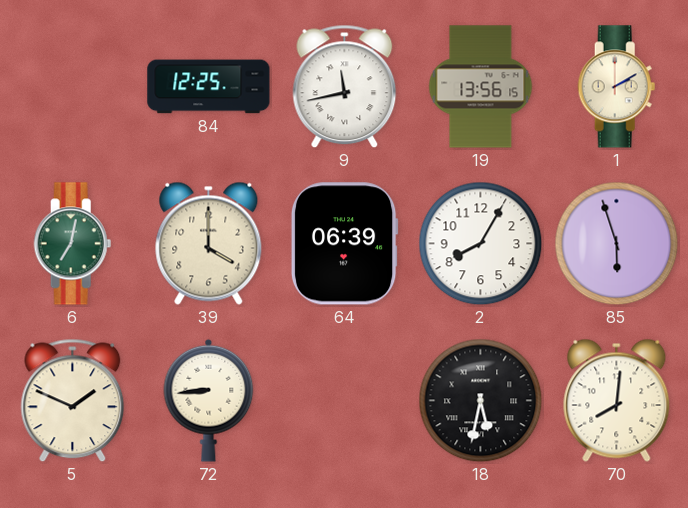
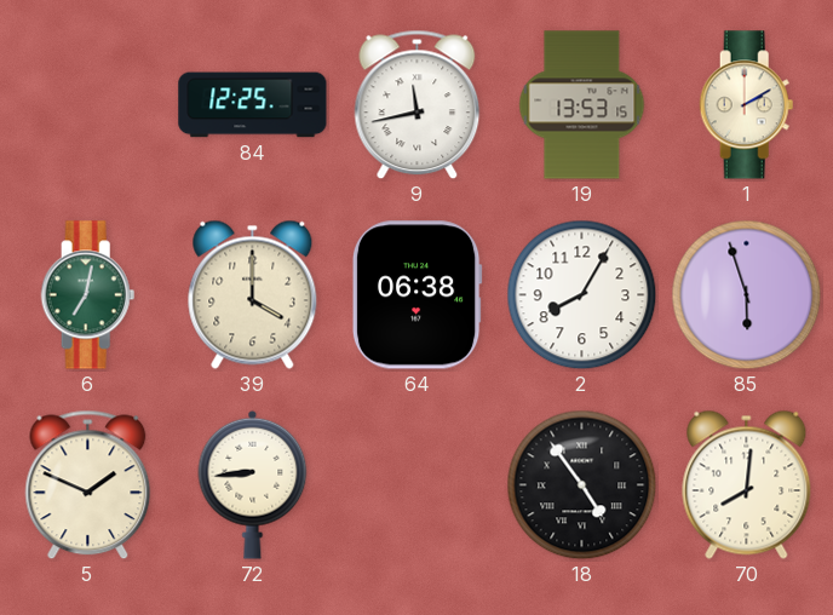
19: 13:56 -> 13:53
64: 06:39 -> 06:38
18: 5:32 -> 4:54
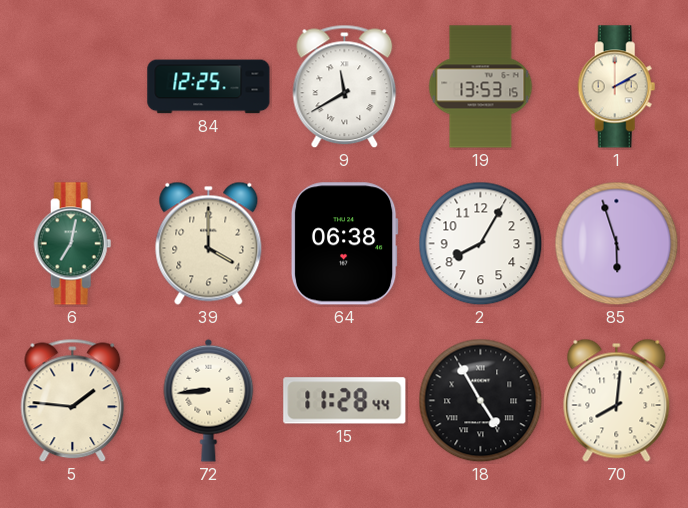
9: 11:43 -> 11:40
5: 1:49 -> 1:46
15: none -> 11:28
18: 4:54 -> 4:55
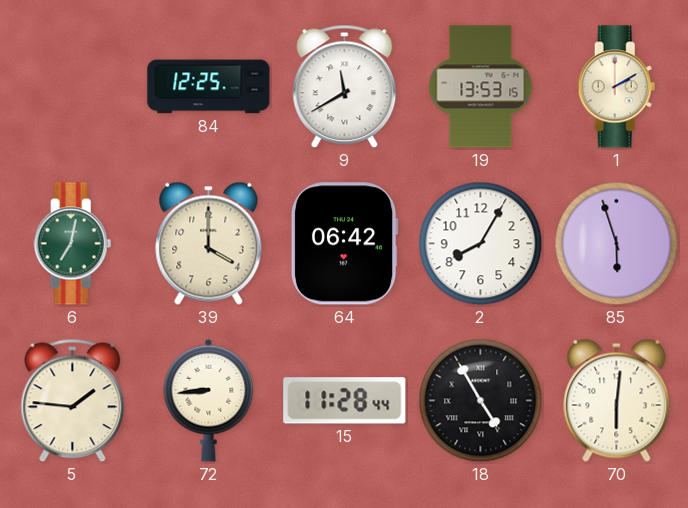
64: 06:38 -> 06:42
70: 8:01 -> 6:01
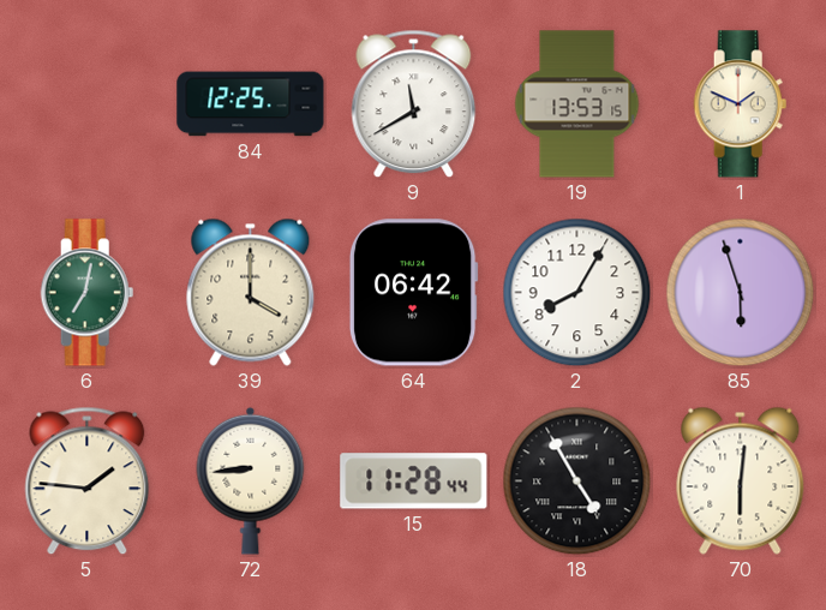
1: 2:10 -> 1:49
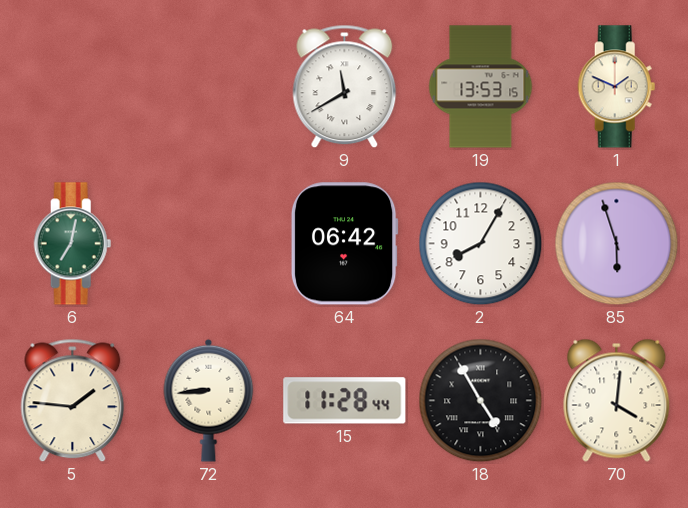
84: 12:25 -> none
39: 4:00 -> none
70: 6:01 -> 4:01
